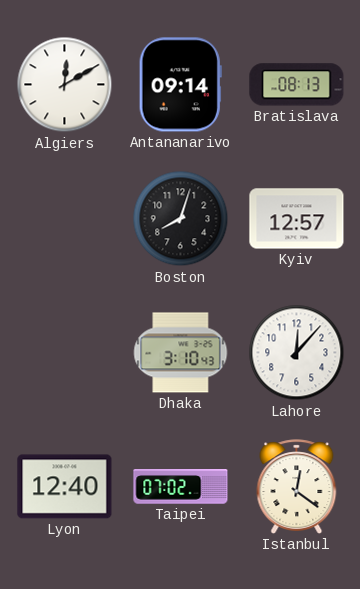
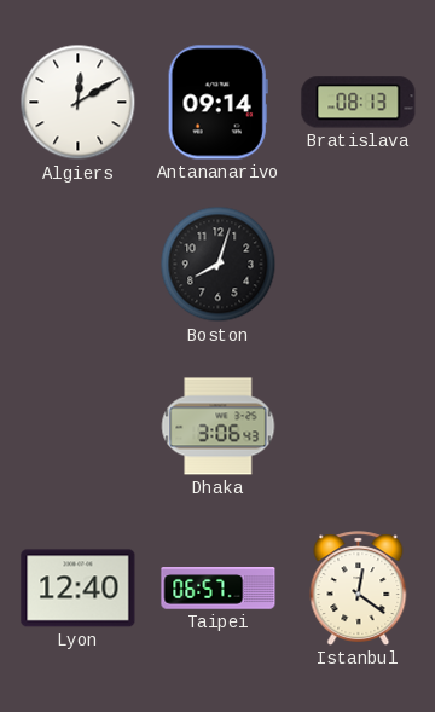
Kyiv: 12:57 -> none
Dhaka: 3:10 -> 3:06
Lahore: 12:07 -> none
Taipei: 07:02 -> 06:57
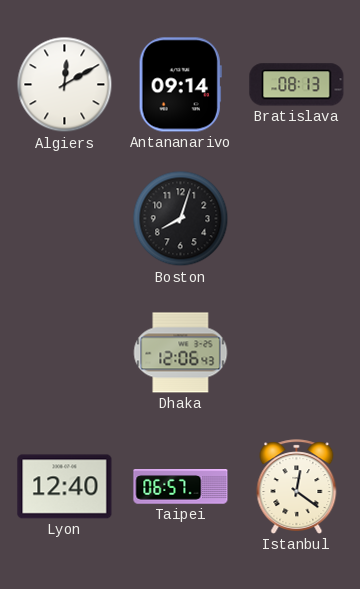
Dhaka: 3:06 -> 12:06
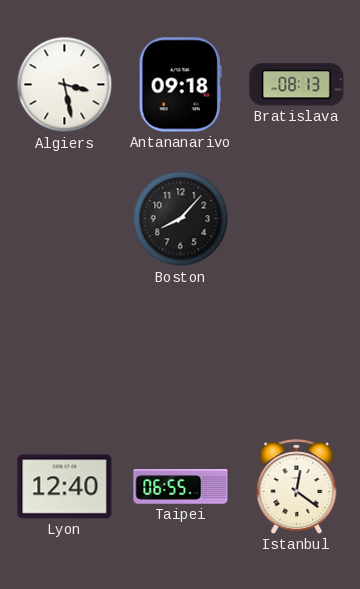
Algiers: 12:10 -> 3:28
Antananarivo: 09:14 -> 09:18
Boston: 8:03 -> 8:07
Dhaka: 12:06 -> none
Taipei: 06:57 -> 06:55
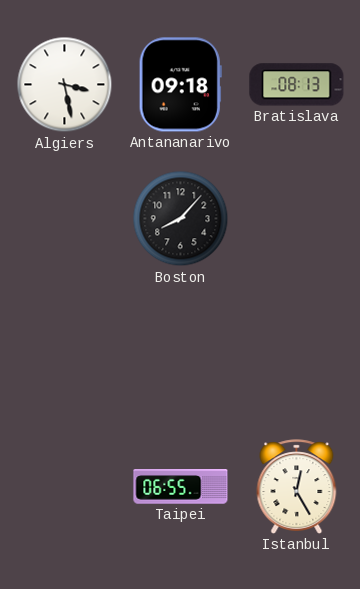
Lyon: 12:40 -> none
Istanbul: 12:21 -> 12:25
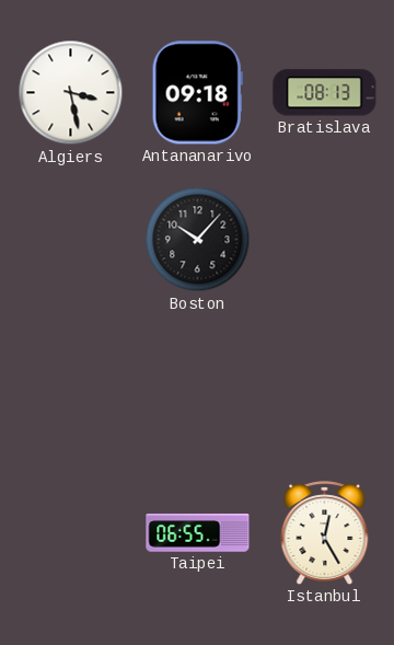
Boston: 8:07 -> 10:07
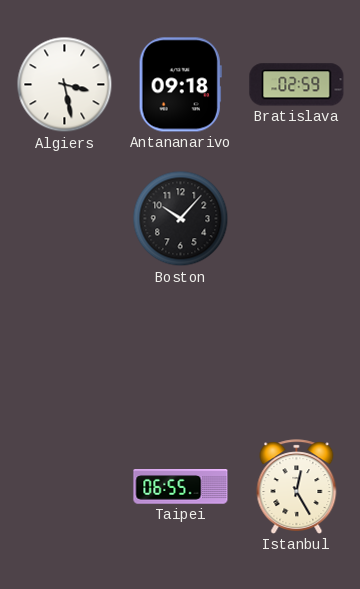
Bratislava: 08:13 -> 02:59
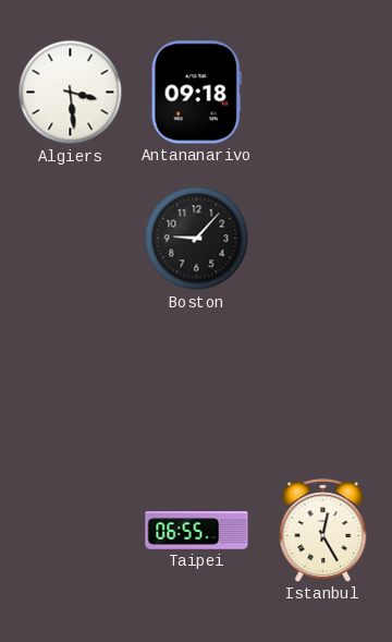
Algiers: 3:28 -> 3:29
Bratislava: 02:59 -> none
Boston: 10:07 -> 9:07
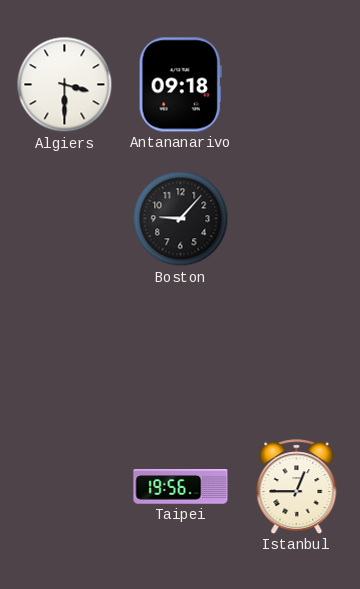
Algiers: 3:29 -> 3:30
Taipei: 06:55 -> 19:56
Istanbul: 12:25 -> 12:45
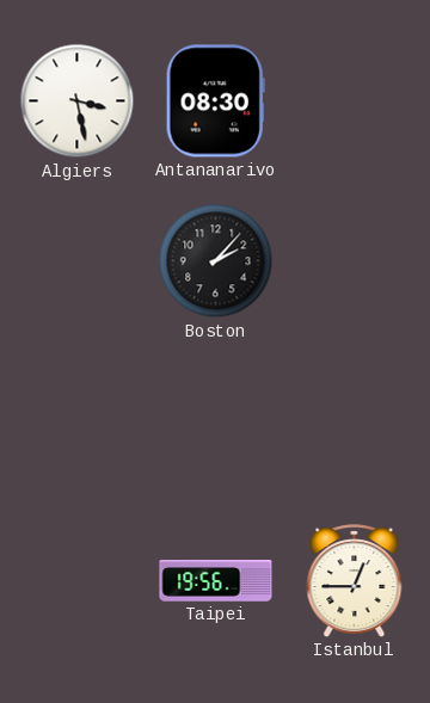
Algiers: 3:30 -> 3:28
Antananarivo: 09:18 -> 08:30
Boston: 9:07 -> 2:07
